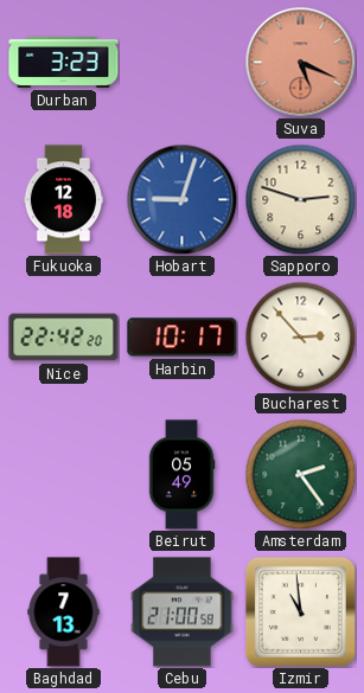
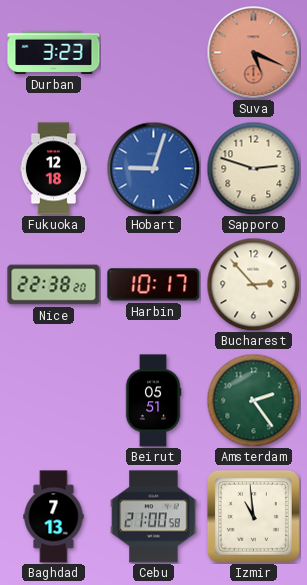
Nice: 22:42 -> 22:38
Beirut: 05:49 -> 05:51
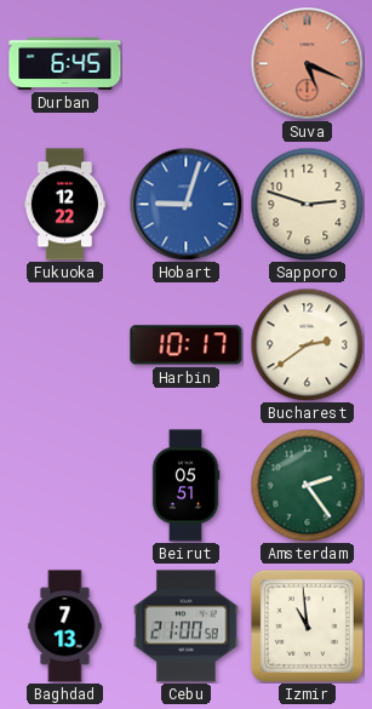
Durban: 3:23 -> 6:45
Fukuoka: 12:18 -> 12:22
Nice: 22:38 -> none
Bucharest: 2:53 -> 2:39
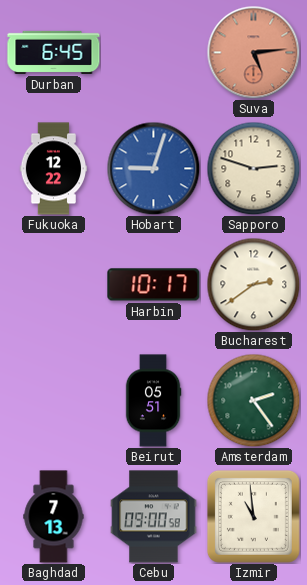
Suva: 5:19 -> 5:14
Cebu: 21:00 -> 09:00
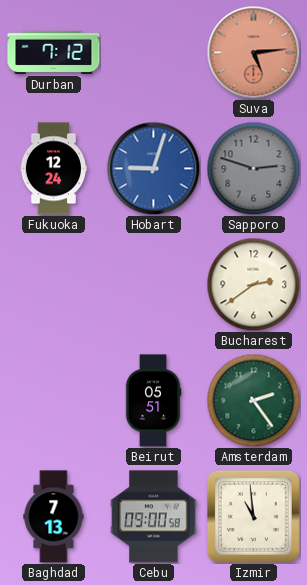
Durban: 6:45 -> 7:12
Fukuoka: 12:22 -> 12:24
Sapporo dial: cream -> grey
Harbin: 10:17 -> none
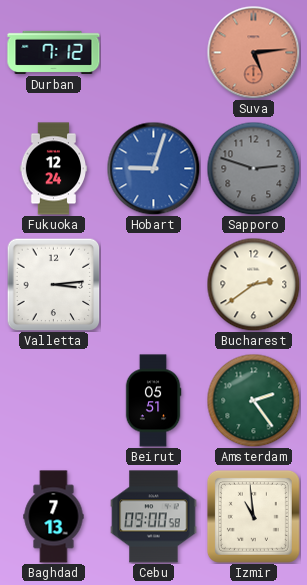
Valletta: none -> 3:14
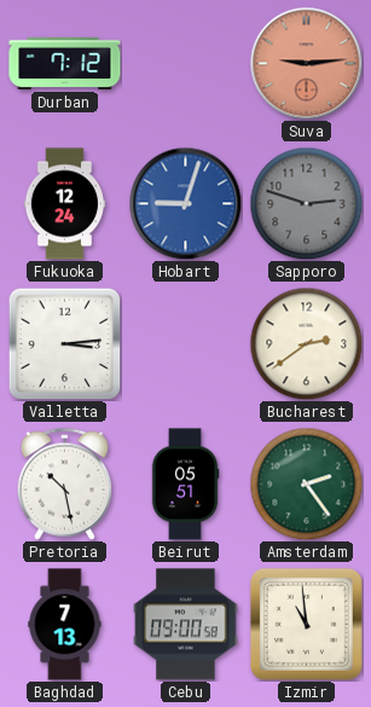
Suva: 5:14 -> 9:14
Pretoria: none -> 10:28
